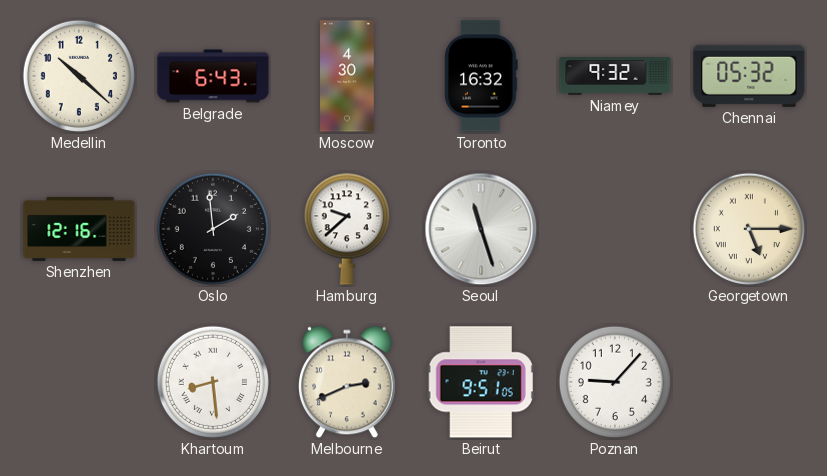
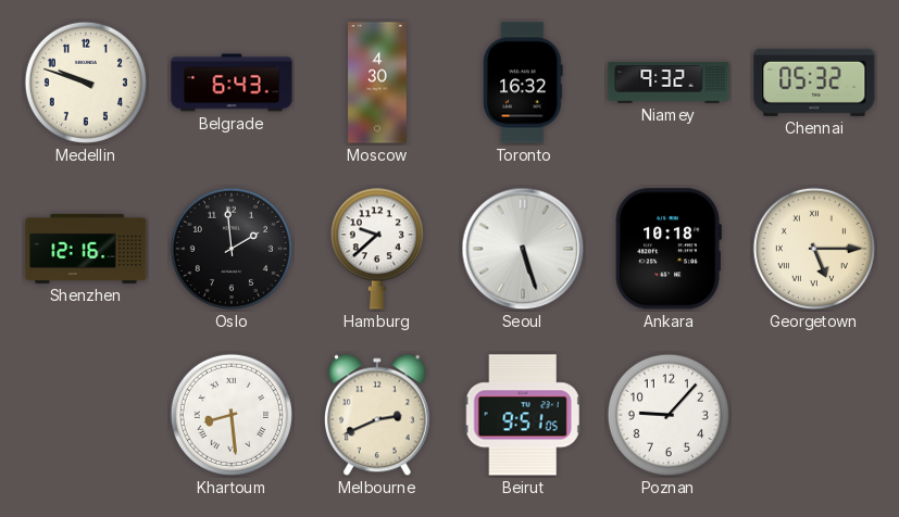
Medellin: 10:22 -> 9:48
Seoul: 11:27 -> 5:27
Ankara: none -> 10:18
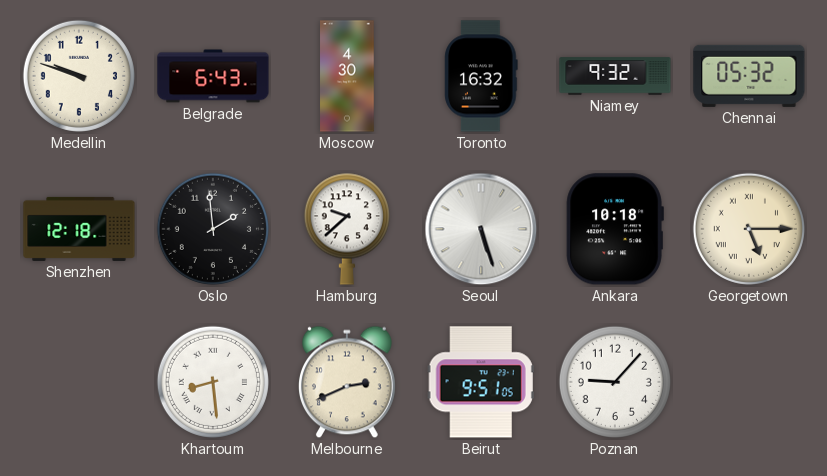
Shenzhen: 12:16 -> 12:18
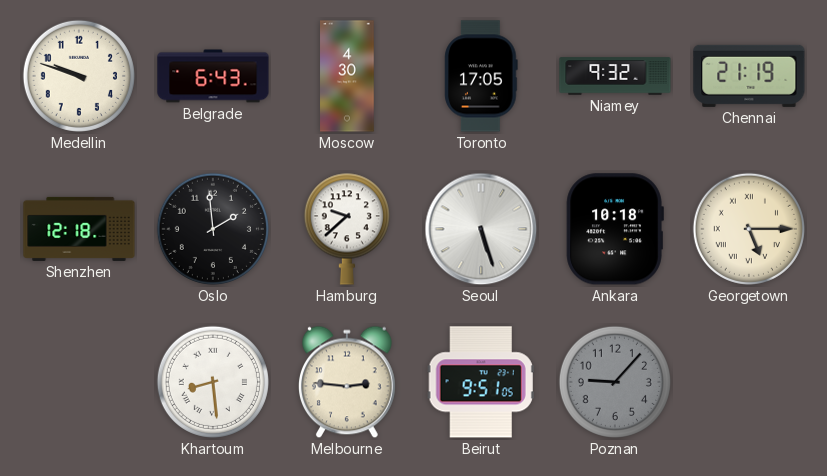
Toronto: 16:32 -> 17:05
Chennai: 05:32 -> 21:19
Melbourne: 2:41 -> 2:46
Poznan dial: white -> grey
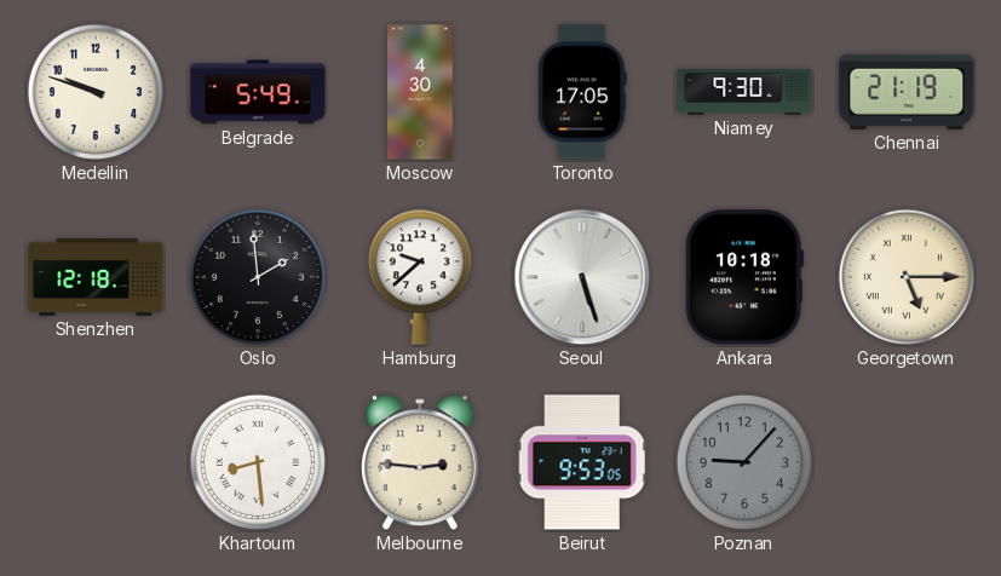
Belgrade: 6:43 -> 5:49
Niamey: 9:32 -> 9:30
Beirut: 9:51 -> 9:53
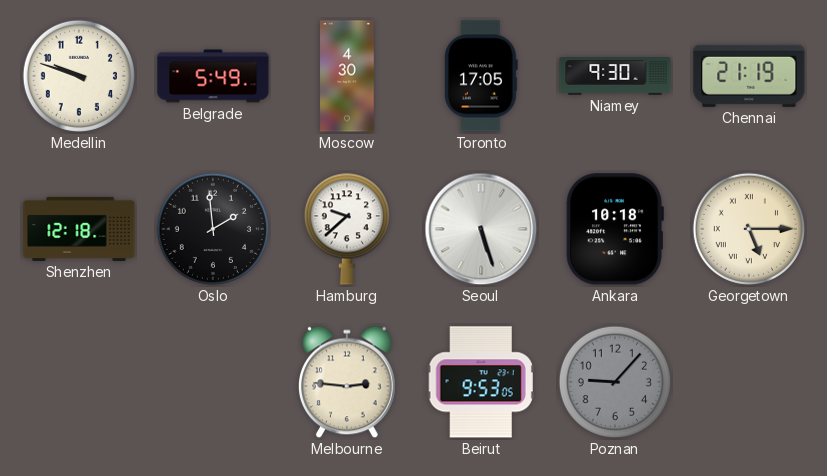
Khartoum: 8:29 -> none
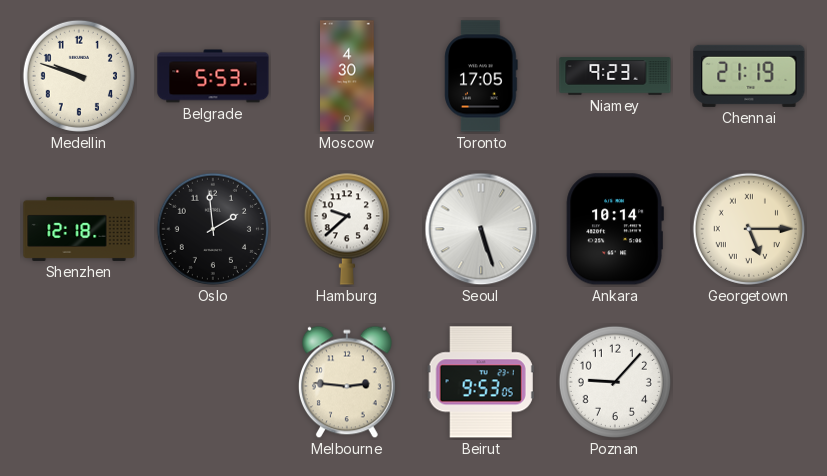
Belgrade: 5:49 -> 5:53
Niamey: 9:30 -> 9:23
Ankara: 10:18 -> 10:14
Poznan dial: grey -> white
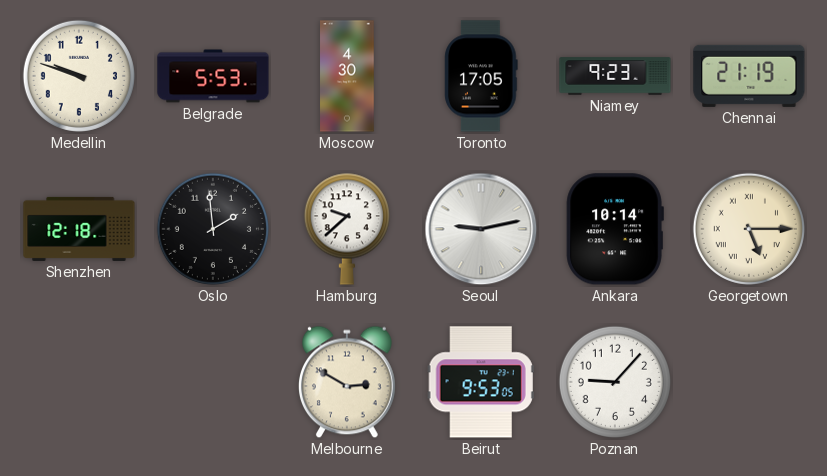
Seoul: 5:27 -> 9:13
Melbourne: 2:46 -> 2:50
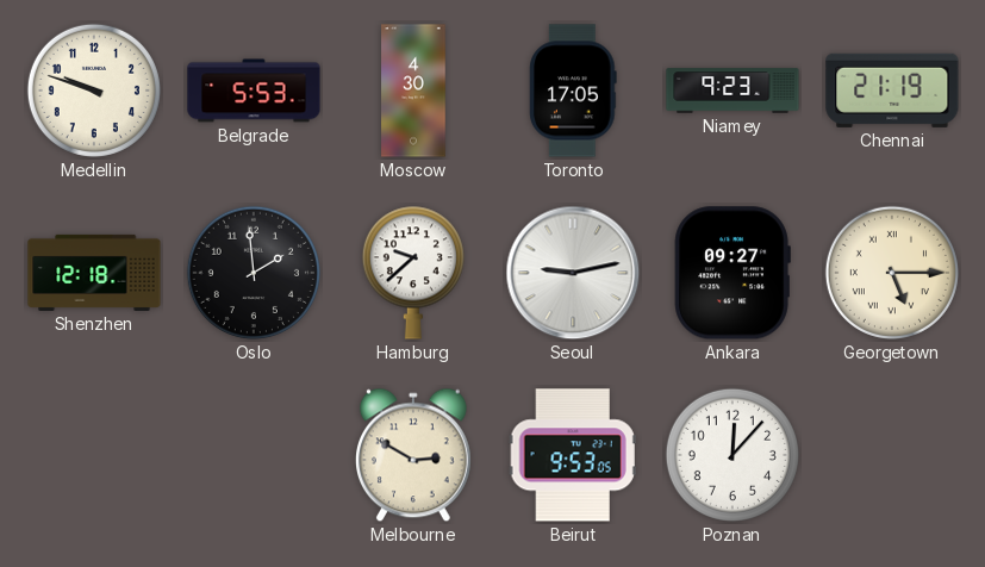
Ankara: 10:14 -> 09:27
Poznan: 9:07 -> 12:07
